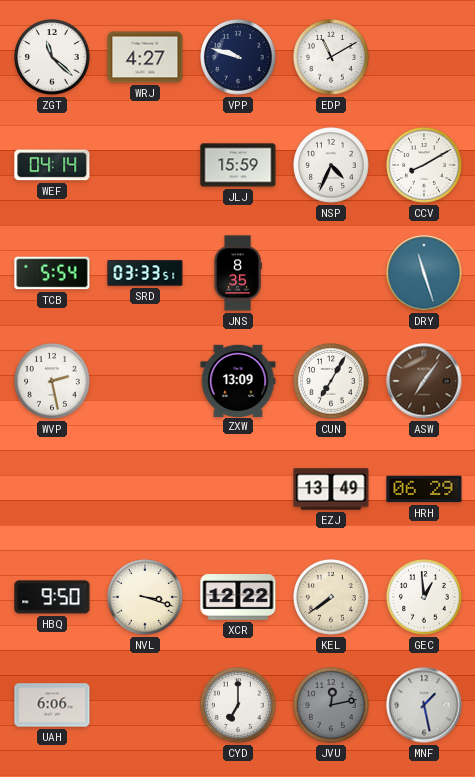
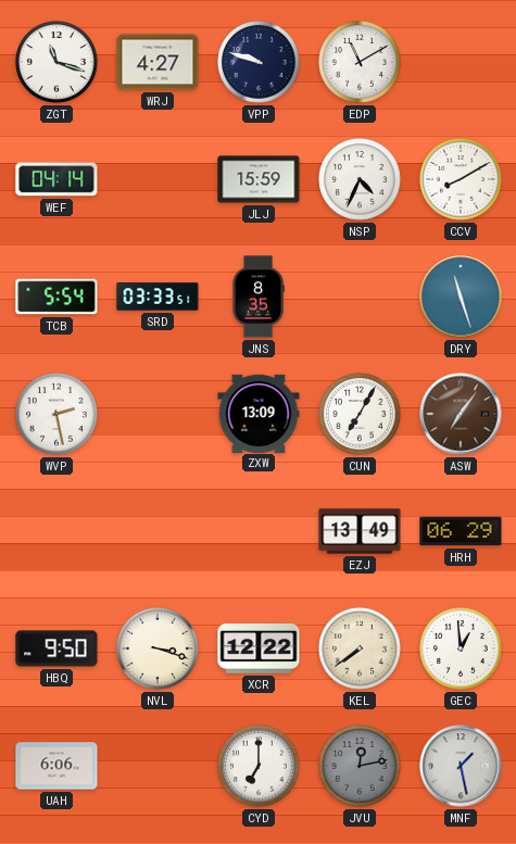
ZGT: 11:22 -> 11:18
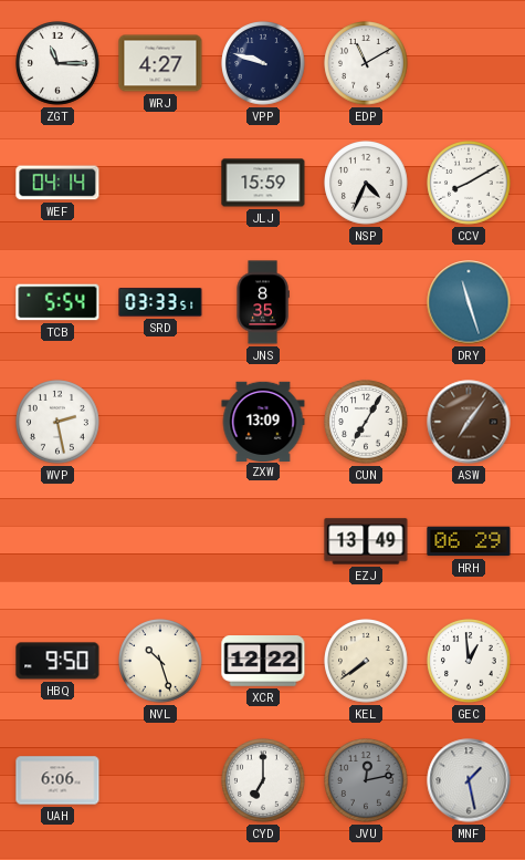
ZGT: 11:18 -> 11:15
NVL: 3:18 -> 10:27
